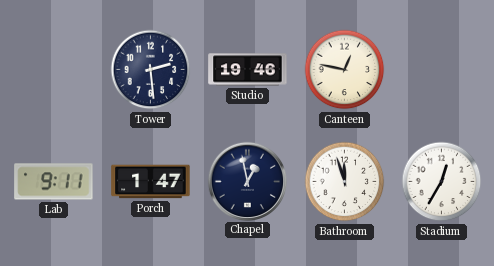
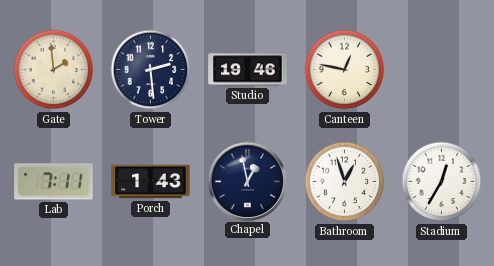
Gate: none -> 1:59
Lab: 9:11 -> 7:11
Porch: 1:47 -> 1:43
Bathroom: 11:57 -> 12:57
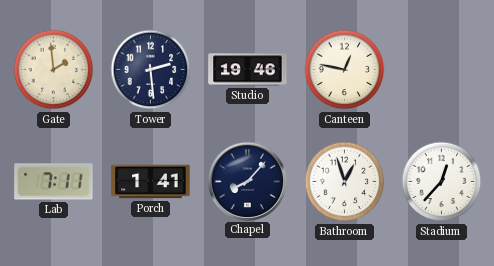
Porch: 1:43 -> 1:41
Chapel: 12:58 -> 8:07
Stadium: 12:35 -> 12:37
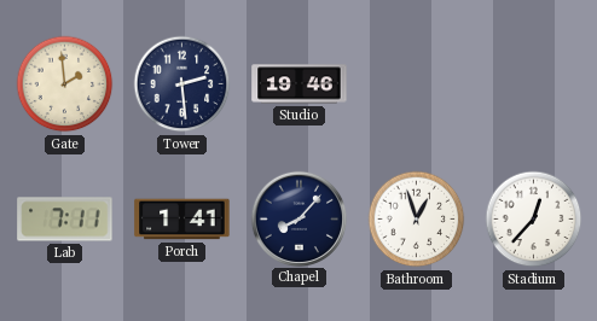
Canteen: 12:47 -> none
